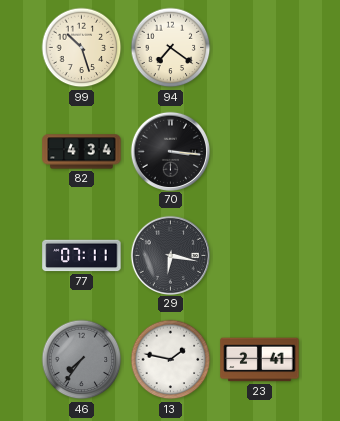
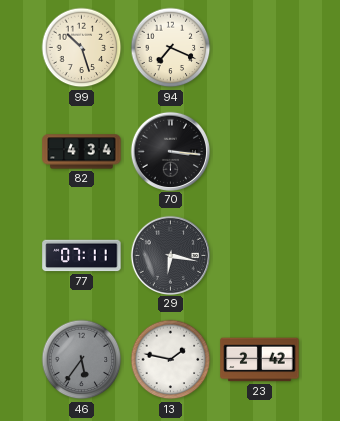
94: 7:21 -> 7:19
46: 7:36 -> 5:36
23: 2:41 -> 2:42
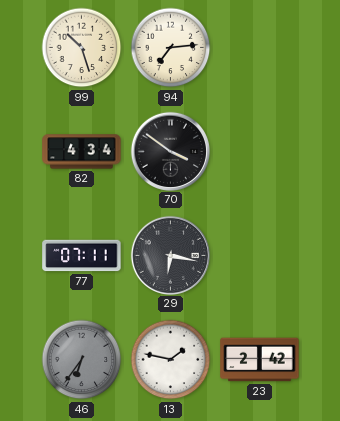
94: 7:19 -> 7:14
70: 3:16 -> 3:51
46: 5:36 -> 6:36
